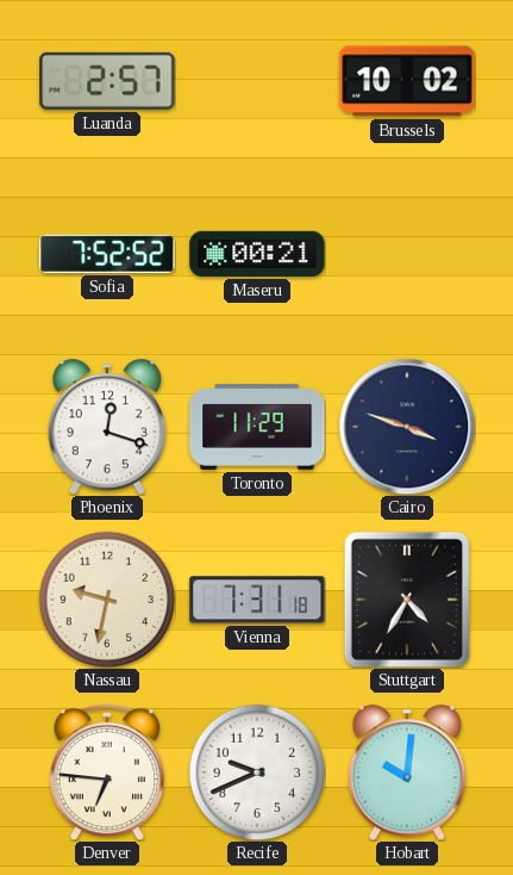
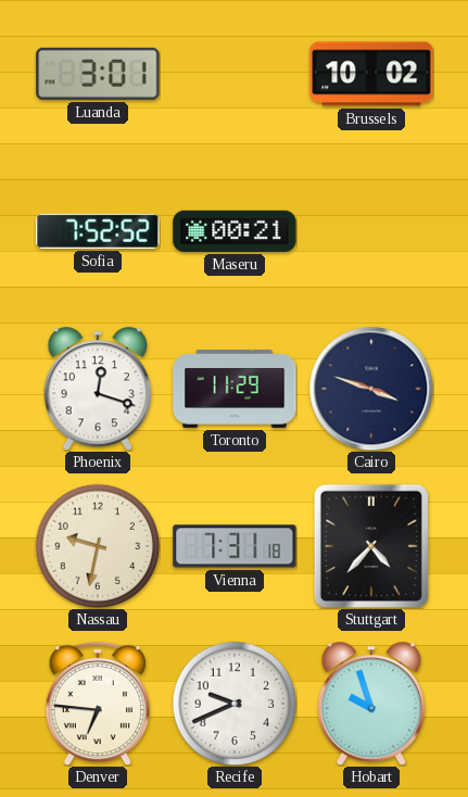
Luanda: 2:57 -> 3:01
Stuttgart: 4:35 -> 4:37
Hobart: 10:01 -> 9:57
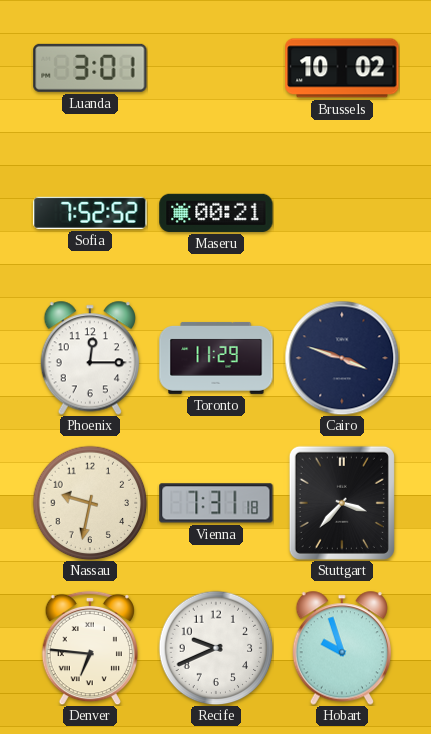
Phoenix: 12:18 -> 12:15
Stuttgart: 4:37 -> 3:37
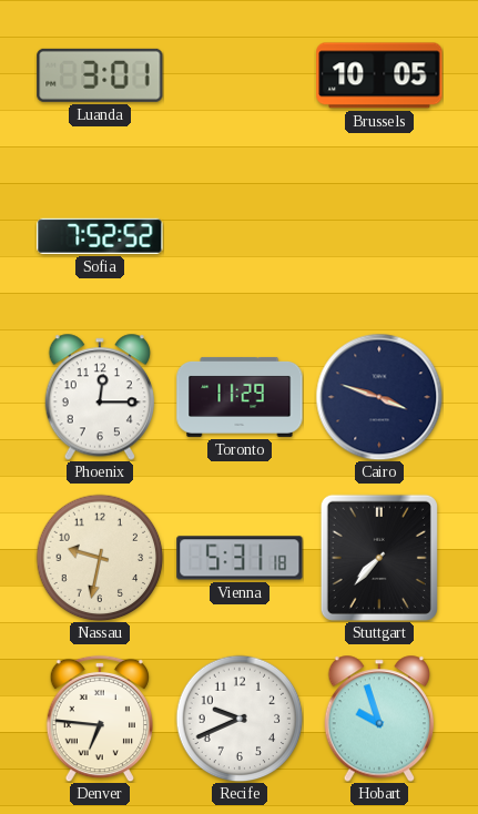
Brussels: 10:02 -> 10:05
Maseru: 00:21 -> none
Vienna: 7:31 -> 5:31
Stuttgart: 3:37 -> 7:37
